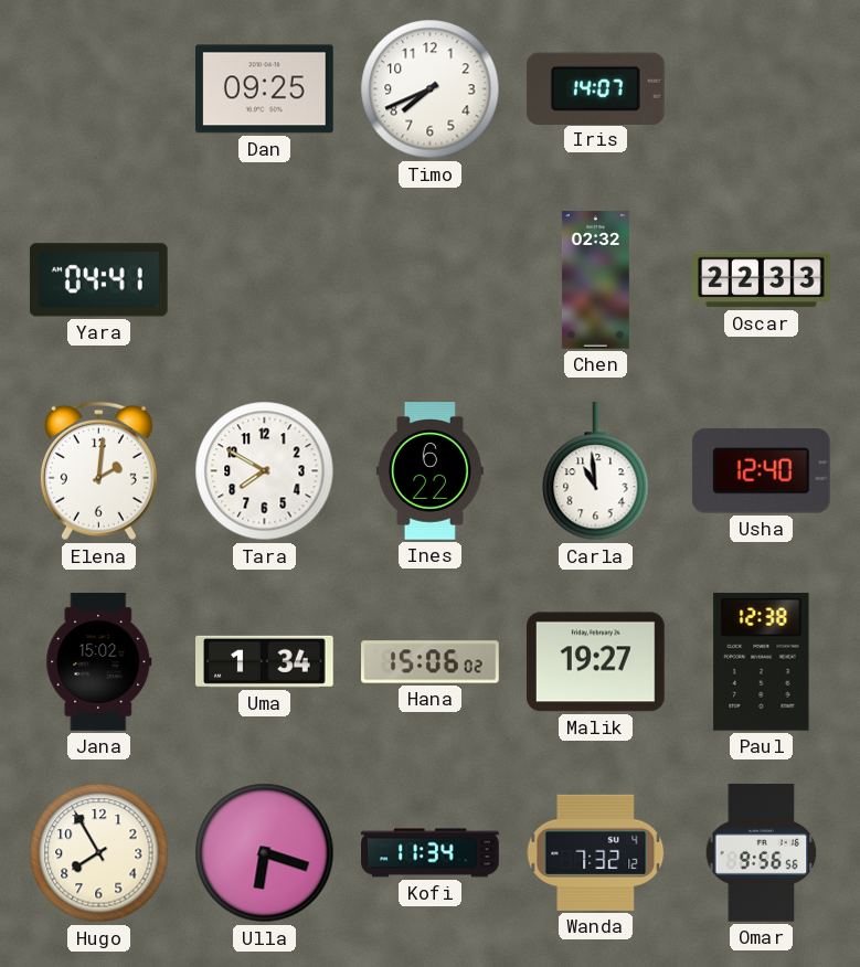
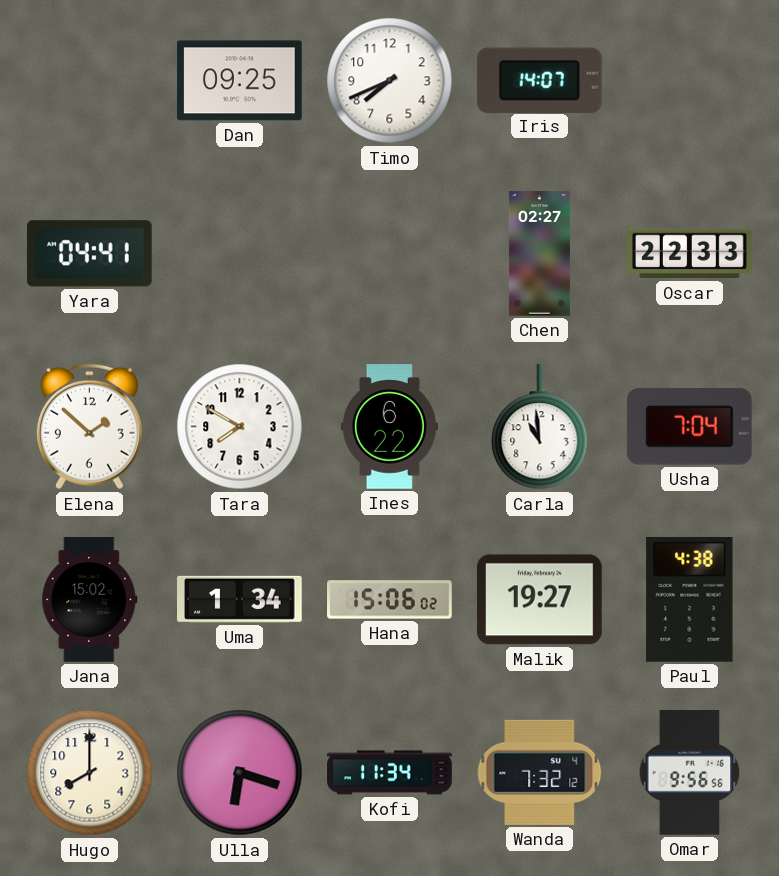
Chen: 02:32 -> 02:27
Elena: 2:01 -> 1:52
Usha: 12:40 -> 7:04
Paul: 12:38 -> 4:38
Hugo: 7:55 -> 8:00
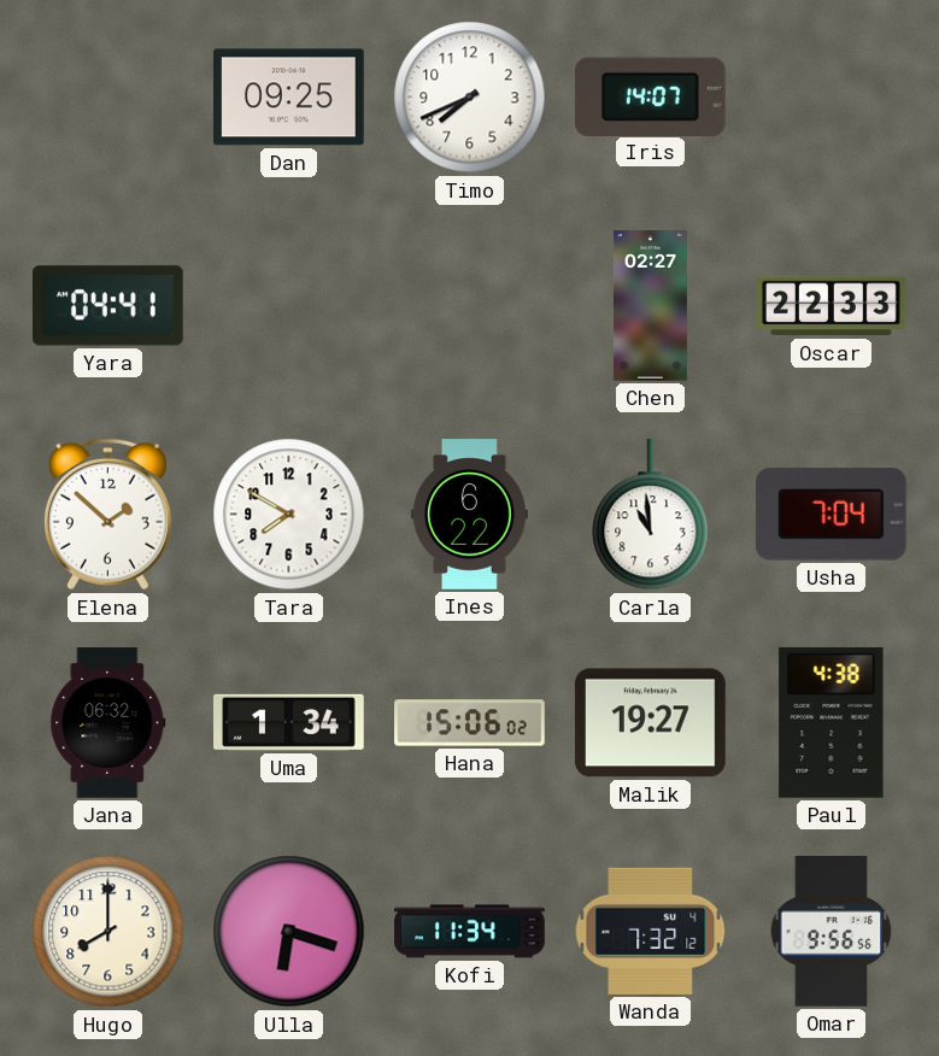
Jana: 15:02 -> 06:32
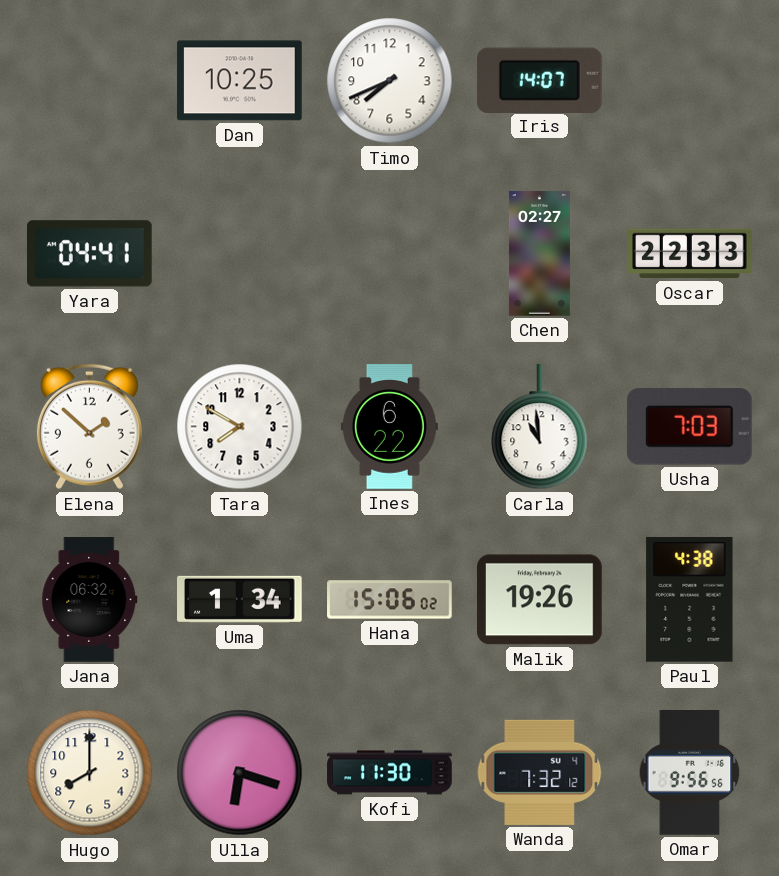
Dan: 09:25 -> 10:25
Usha: 7:04 -> 7:03
Malik: 19:27 -> 19:26
Kofi: 11:34 -> 11:30
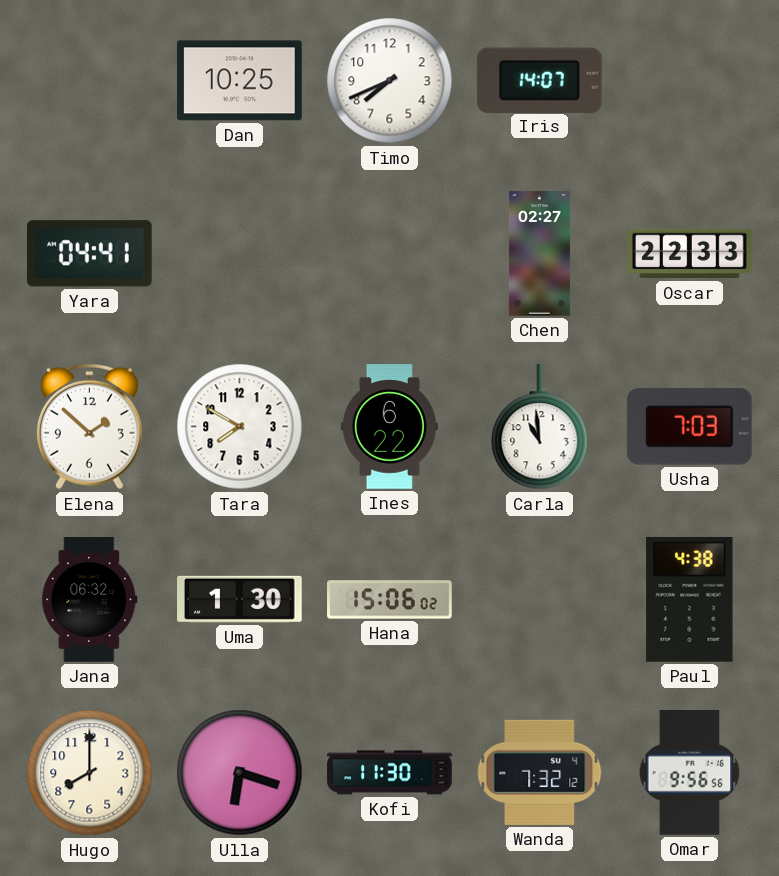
Uma: 1:34 -> 1:30
Malik: 19:26 -> none
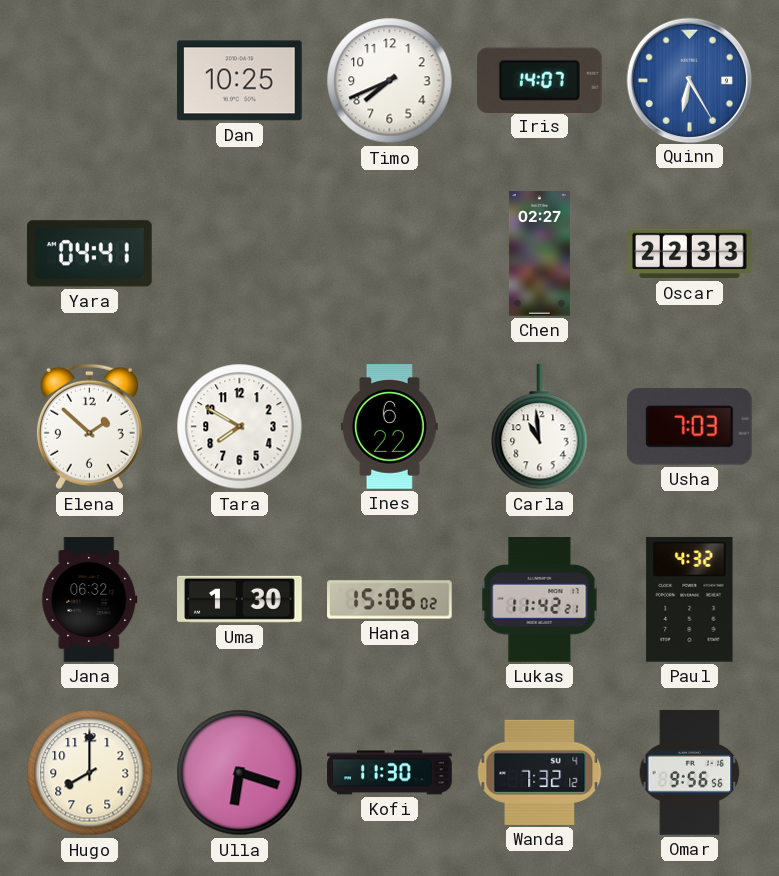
Quinn: none -> 6:25
Lukas: none -> 11:42
Paul: 4:38 -> 4:32
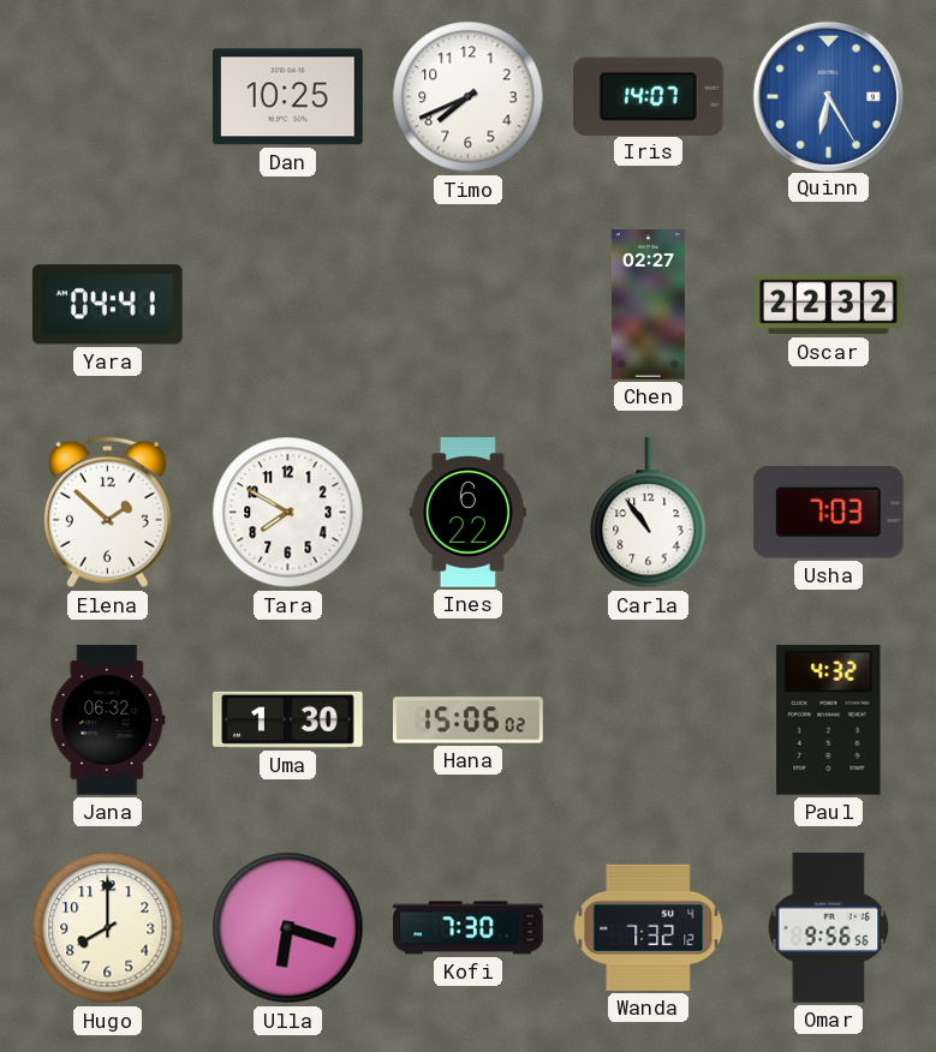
Oscar: 22:33 -> 22:32
Carla: 10:59 -> 10:54
Lukas: 11:42 -> none
Kofi: 11:30 -> 7:30
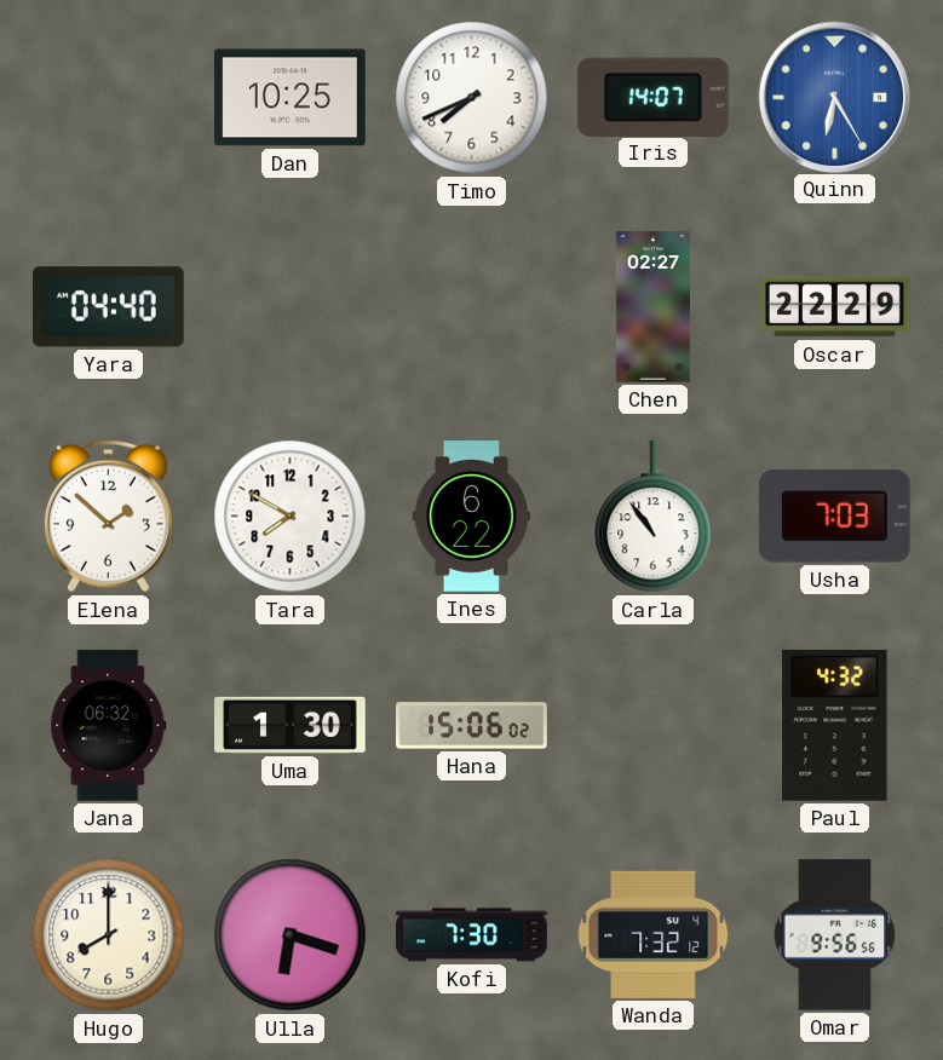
Yara: 04:41 -> 04:40
Oscar: 22:32 -> 22:29
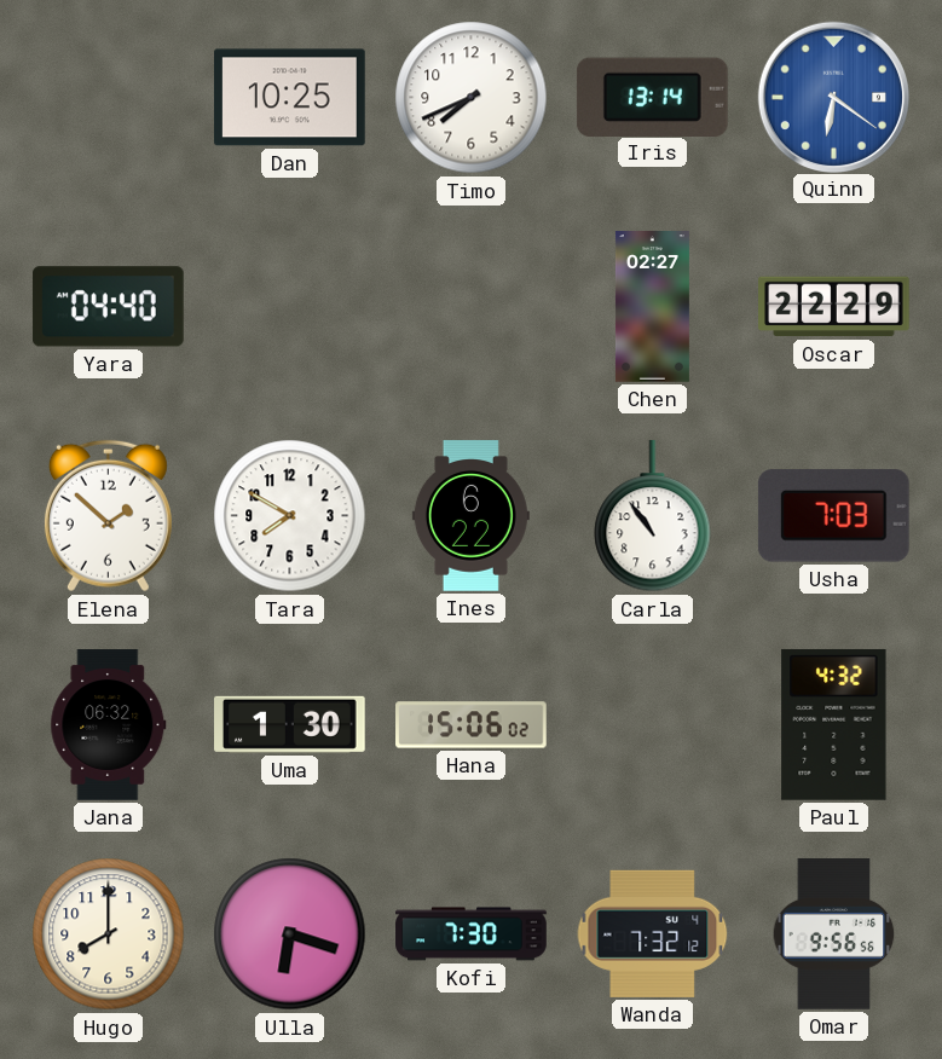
Iris: 14:07 -> 13:14
Quinn: 6:25 -> 6:21
